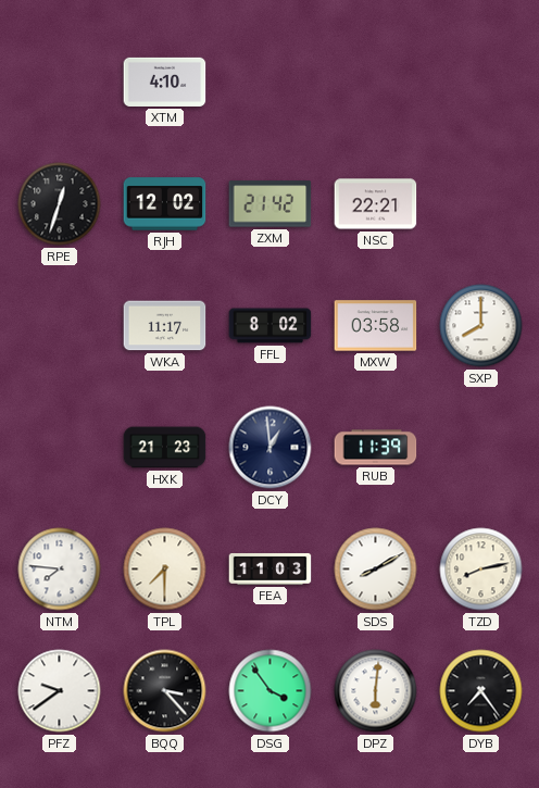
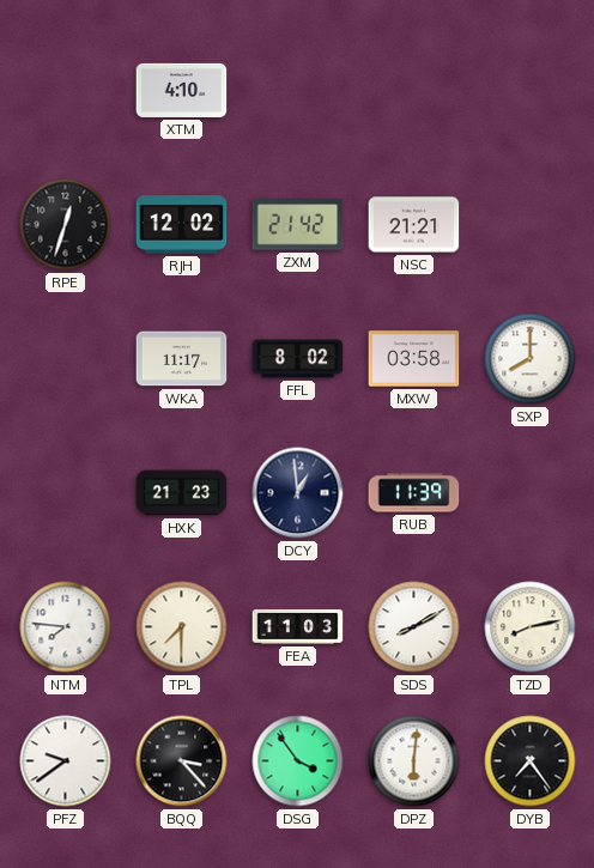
NSC: 22:21 -> 21:21
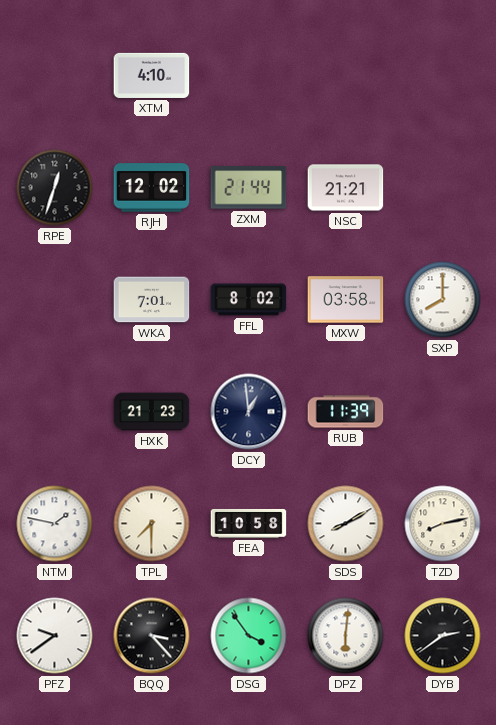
ZXM: 21:42 -> 21:44
WKA: 11:17 -> 7:01
NTM: 7:46 -> 1:47
FEA: 11:03 -> 10:58
DYB: 7:24 -> 2:39
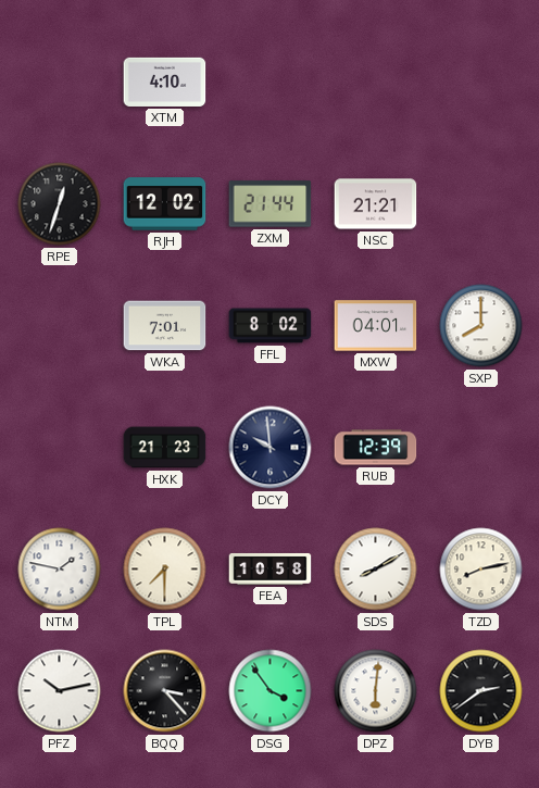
MXW: 03:58 -> 04:01
DCY: 12:59 -> 9:59
RUB: 11:39 -> 12:39
PFZ: 9:39 -> 10:13
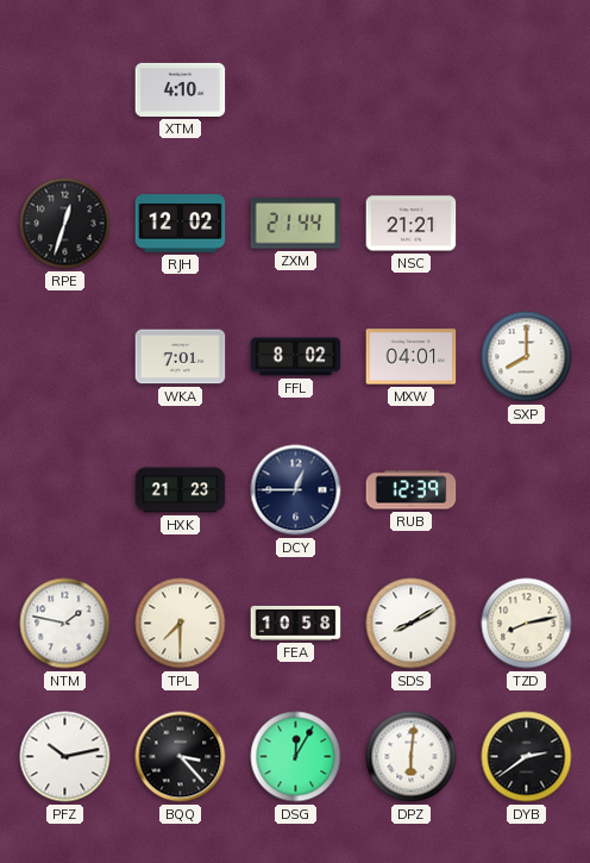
DCY: 9:59 -> 12:45
DSG: 3:54 -> 12:05
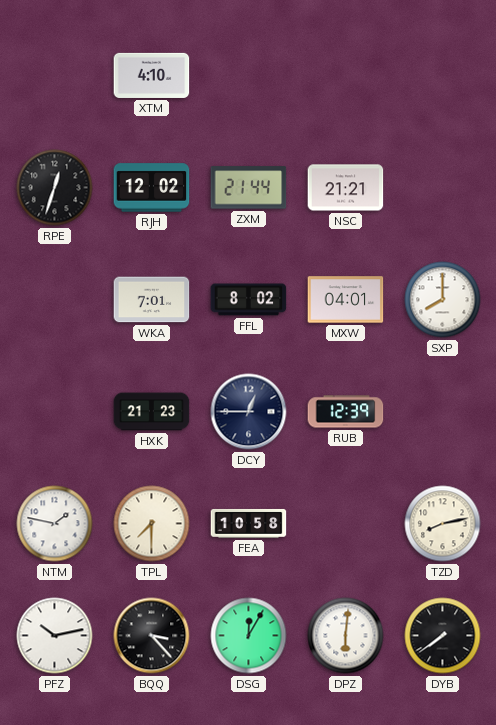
SDS: 8:10 -> none
DYB: 2:39 -> 7:39
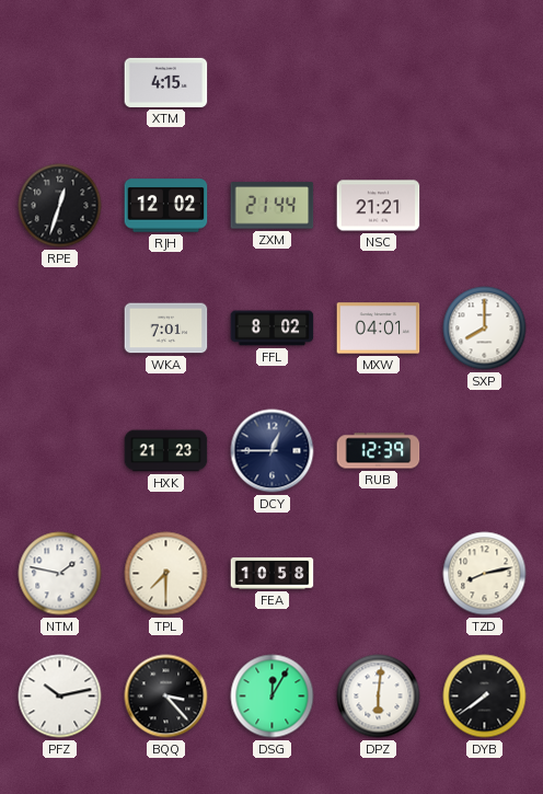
XTM: 4:10 -> 4:15
